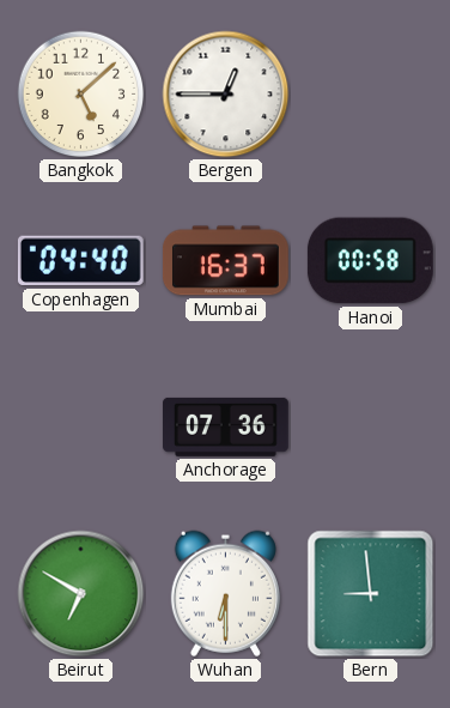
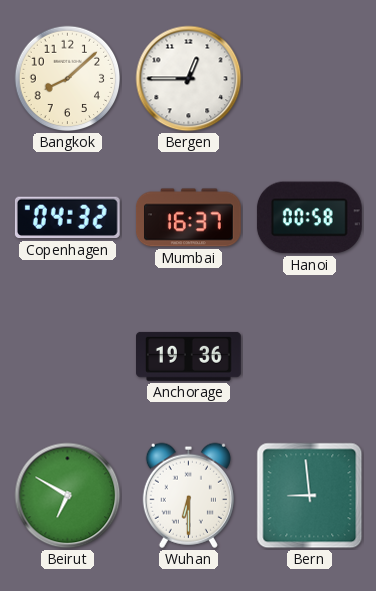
Bangkok: 5:08 -> 8:08
Copenhagen: 04:40 -> 04:32
Anchorage: 07:36 -> 19:36
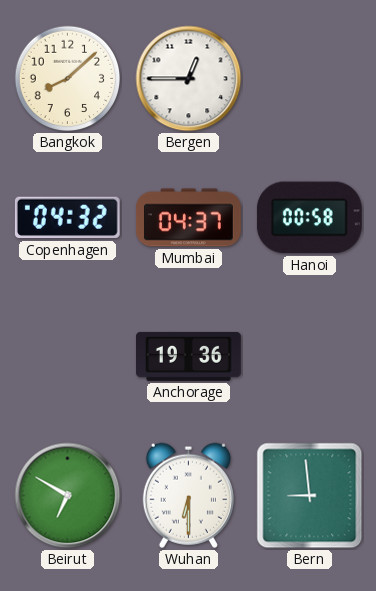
Mumbai: 16:37 -> 04:37
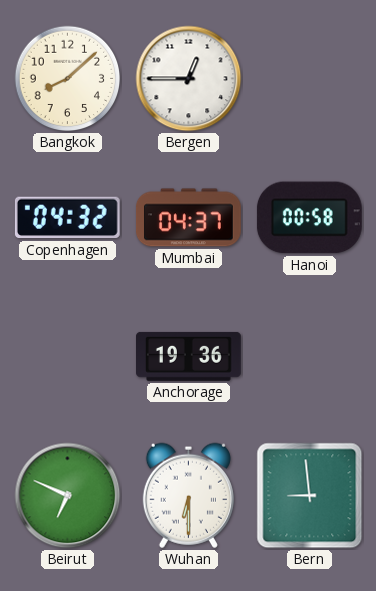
Beirut: 6:50 -> 6:49
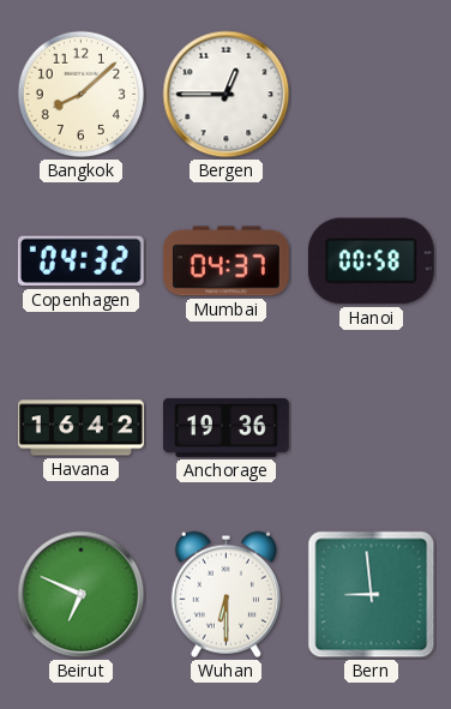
Havana: none -> 16:42
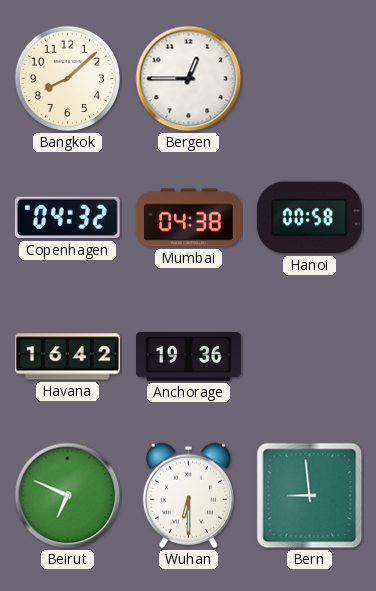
Mumbai: 04:37 -> 04:38
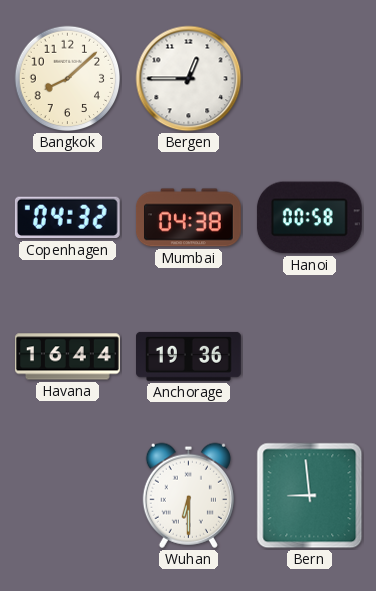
Havana: 16:42 -> 16:44
Beirut: 6:49 -> none
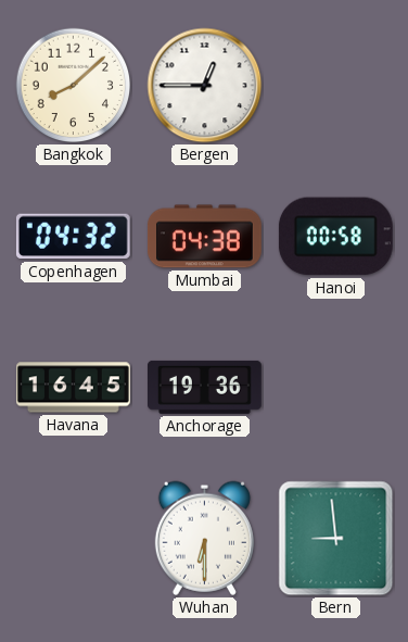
Havana: 16:44 -> 16:45
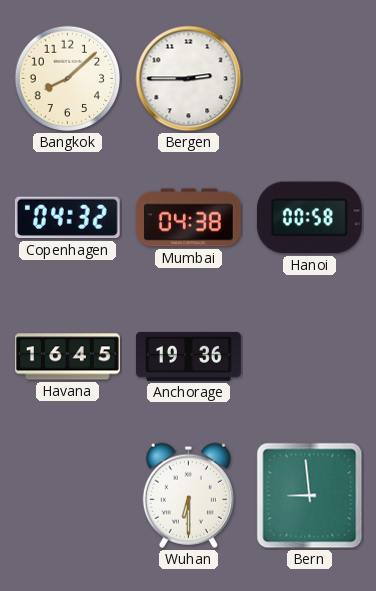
Bergen: 12:45 -> 2:45
